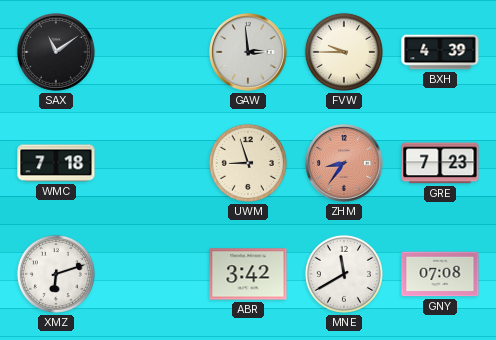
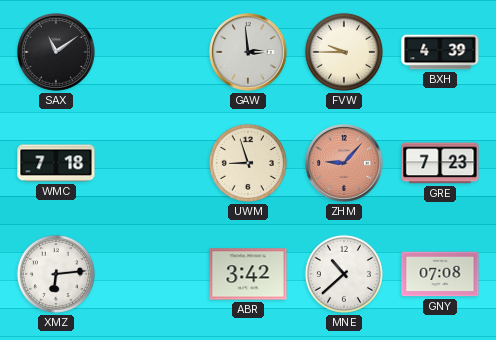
ZHM: 8:36 -> 9:07
XMZ: 6:12 -> 6:14
MNE: 11:40 -> 10:38
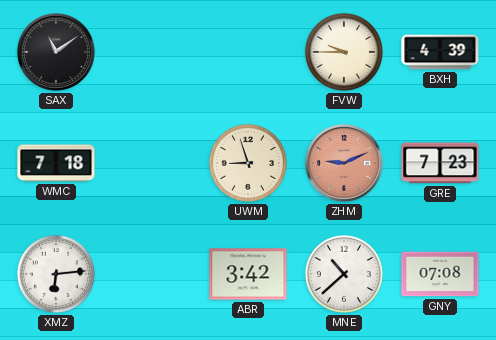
GAW: 2:59 -> none
ZHM: 9:07 -> 9:11
